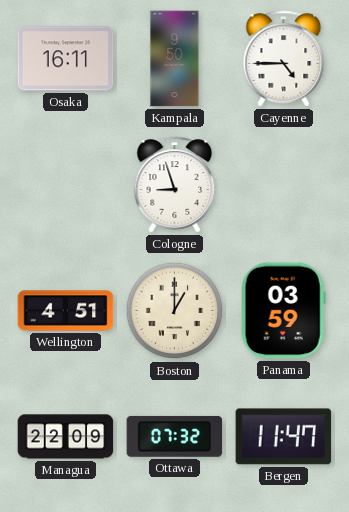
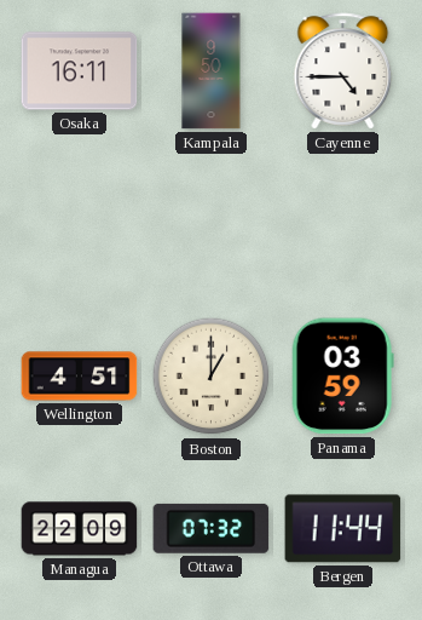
Cologne: 8:57 -> none
Bergen: 11:47 -> 11:44
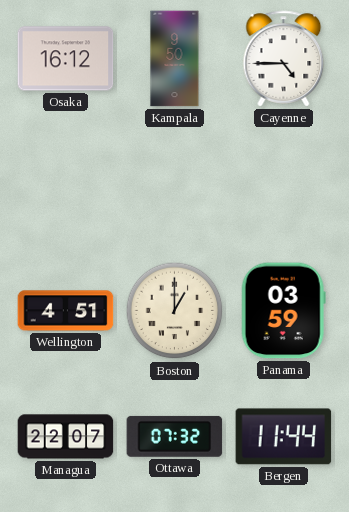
Osaka: 16:11 -> 16:12
Managua: 22:09 -> 22:07
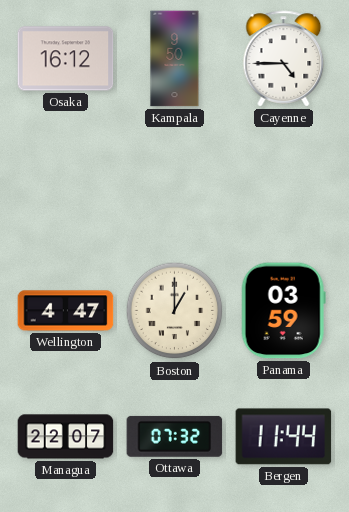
Wellington: 4:51 -> 4:47
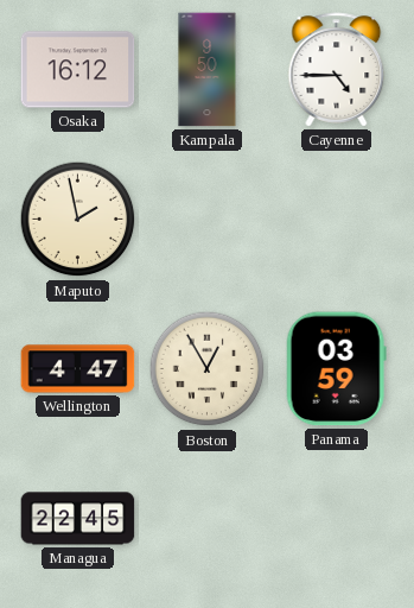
Maputo: none -> 1:58
Boston: 1:00 -> 12:55
Managua: 22:07 -> 22:45
Ottawa: 07:32 -> none
Bergen: 11:44 -> none
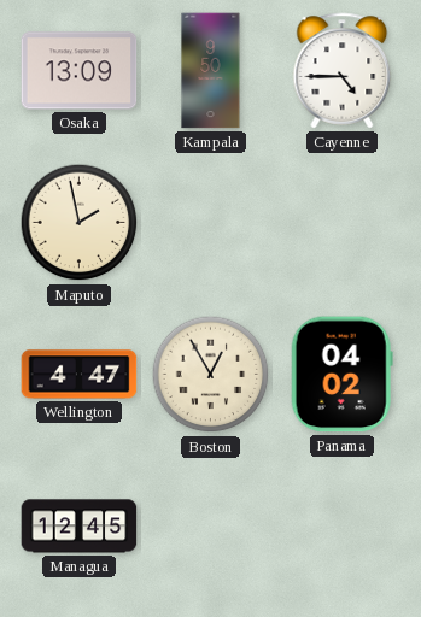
Osaka: 16:12 -> 13:09
Panama: 03:59 -> 04:02
Managua: 22:45 -> 12:45
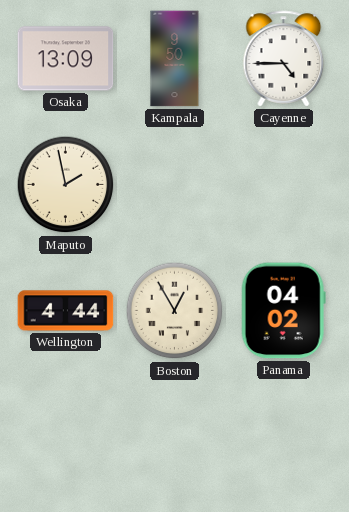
Wellington: 4:47 -> 4:44
Managua: 12:45 -> none
